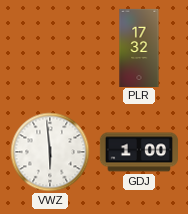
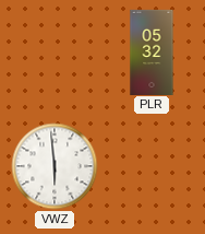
PLR: 17:32 -> 05:32
GDJ: 1:00 -> none
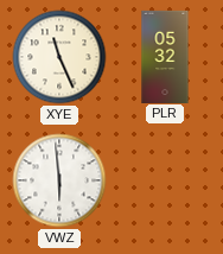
XYE: none -> 11:26
